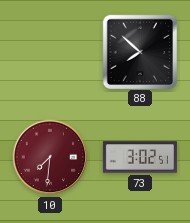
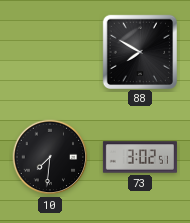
88: 7:52 -> 7:50
10 dial: burgundy -> black
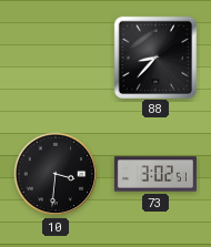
88: 7:50 -> 8:37
10: 7:31 -> 3:31
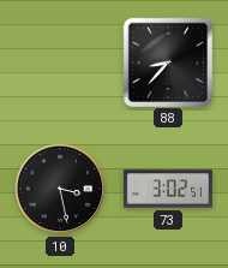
10: 3:31 -> 3:28
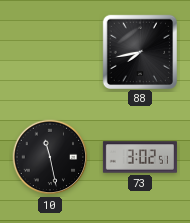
88: 8:37 -> 7:43
10: 3:28 -> 11:28
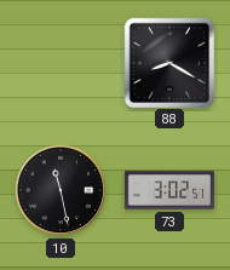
88: 7:43 -> 8:20
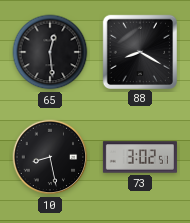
65: none -> 12:29
10: 11:28 -> 8:28
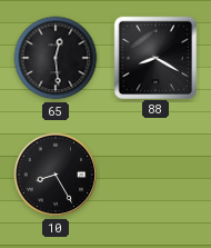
10: 8:28 -> 8:25
73: 3:02 -> none
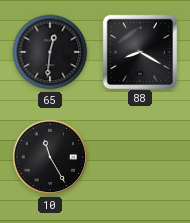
65: 12:29 -> 12:31
10: 8:25 -> 11:25
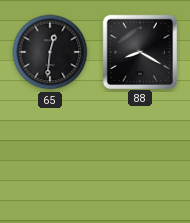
10: 11:25 -> none
